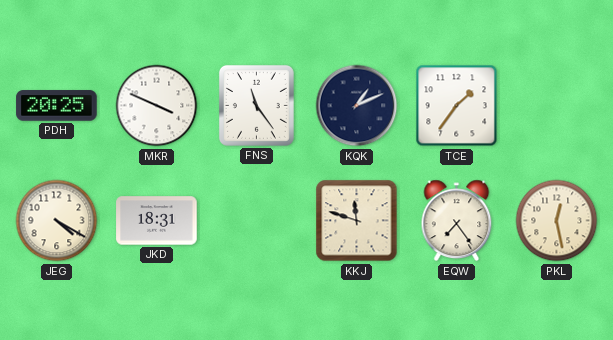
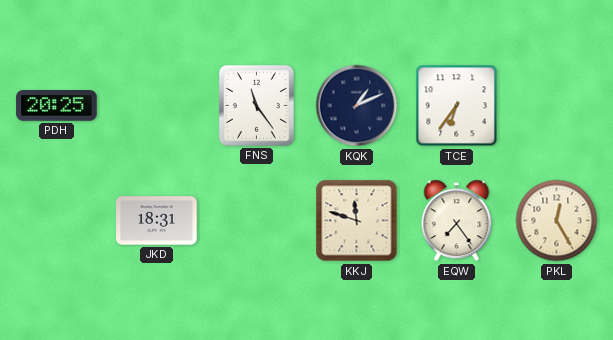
MKR: 3:49 -> none
TCE: 1:36 -> 6:36
JEG: 4:20 -> none
PKL: 12:28 -> 12:25
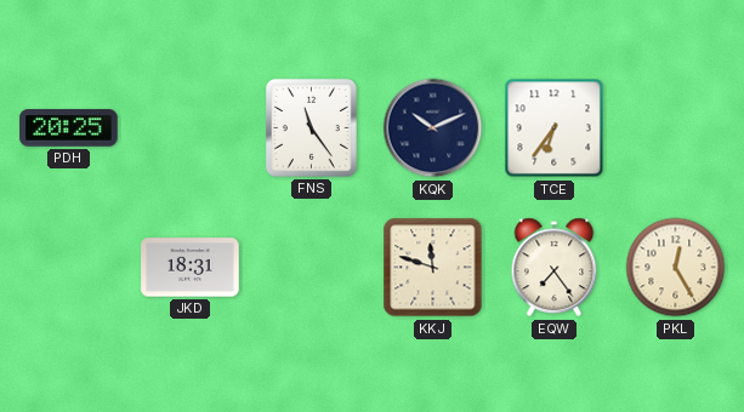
KQK: 1:11 -> 10:11
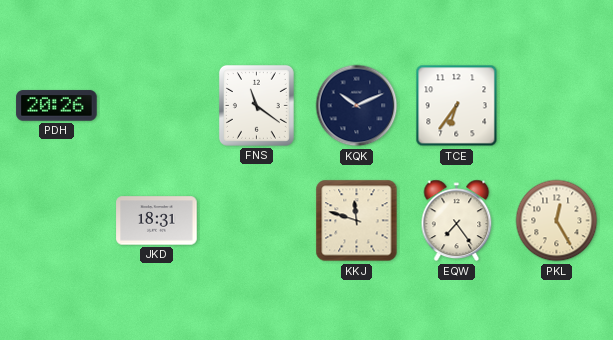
PDH: 20:25 -> 20:26
FNS: 11:24 -> 11:21
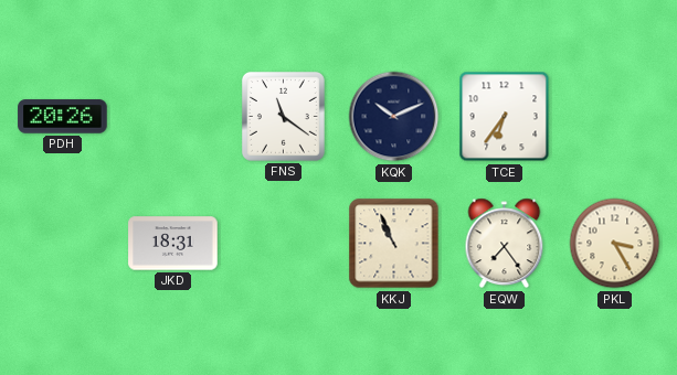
KKJ: 11:48 -> 10:56
PKL: 12:25 -> 3:25
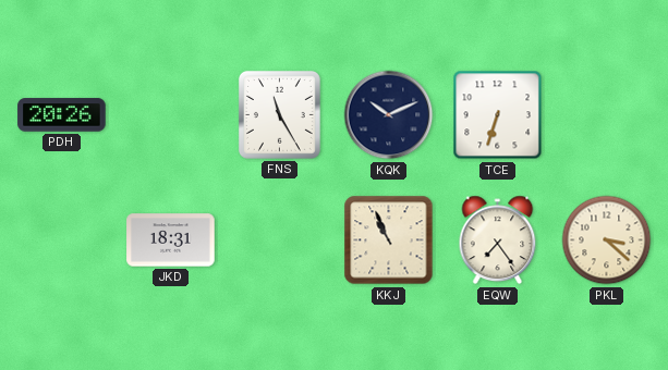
FNS: 11:21 -> 11:25
TCE: 6:36 -> 6:33
PKL: 3:25 -> 3:22
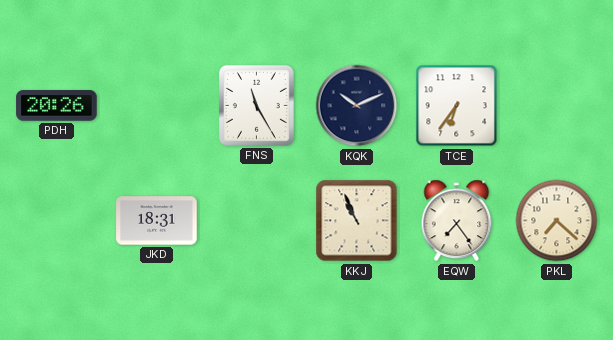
TCE: 6:33 -> 6:36
PKL: 3:22 -> 7:22
